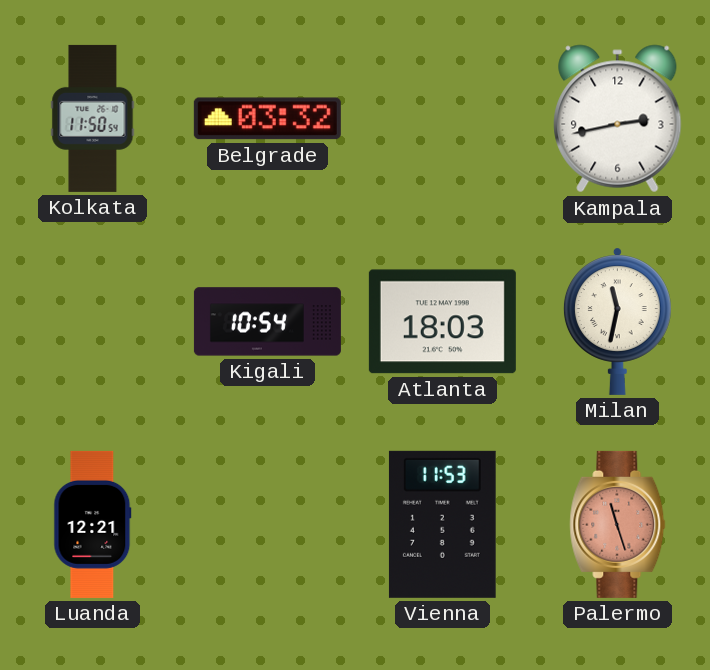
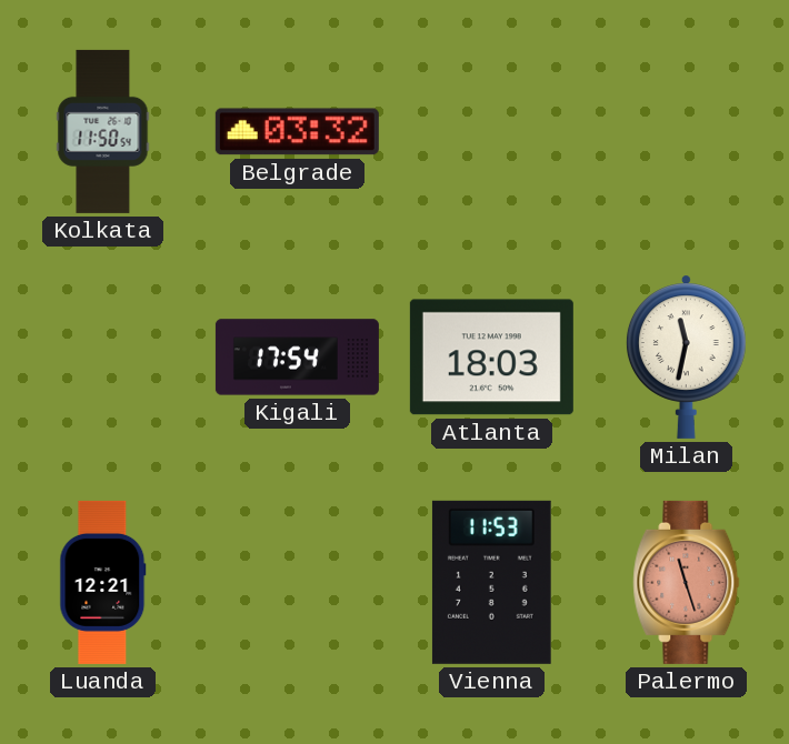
Kampala: 2:43 -> none
Kigali: 10:54 -> 17:54
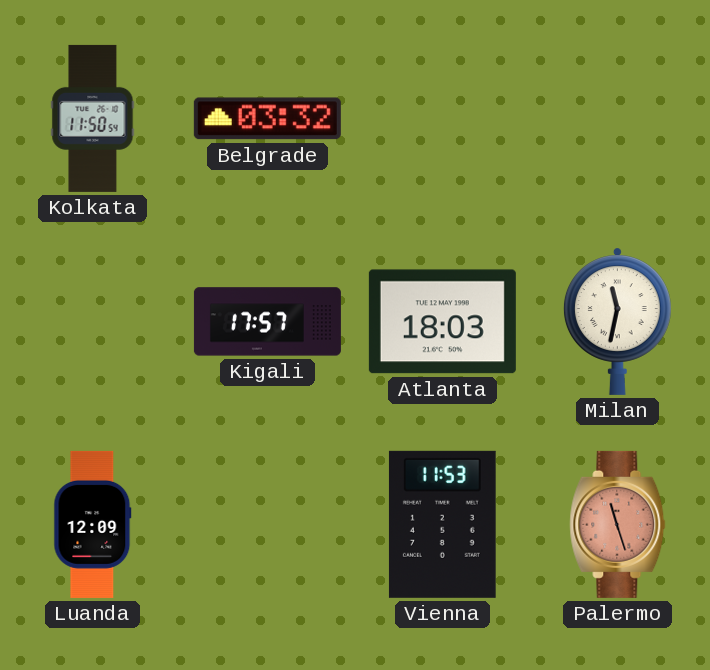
Kigali: 17:54 -> 17:57
Luanda: 12:21 -> 12:09
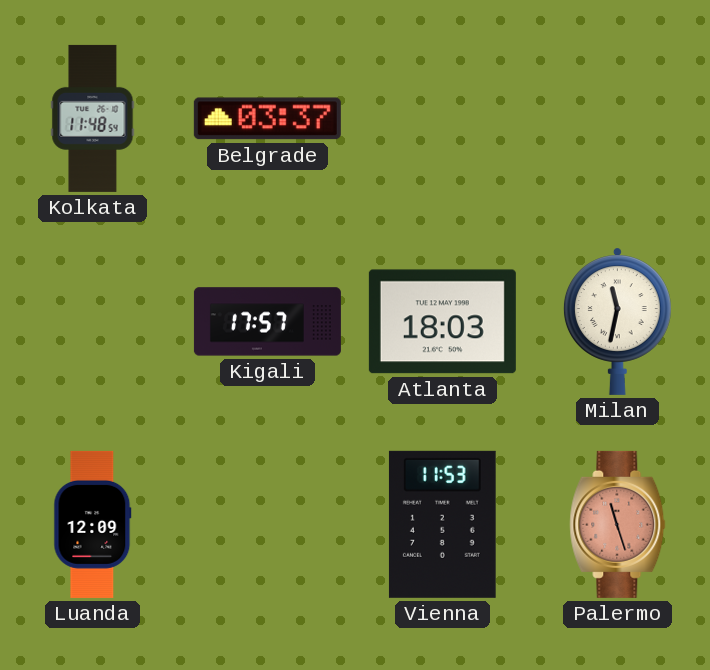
Kolkata: 11:50 -> 11:48
Belgrade: 03:32 -> 03:37
